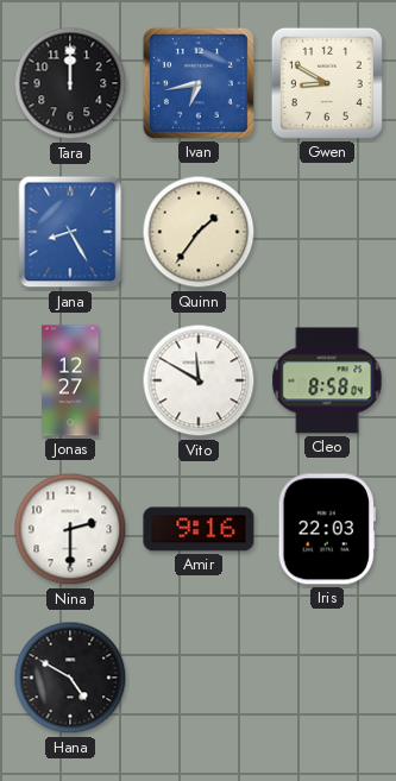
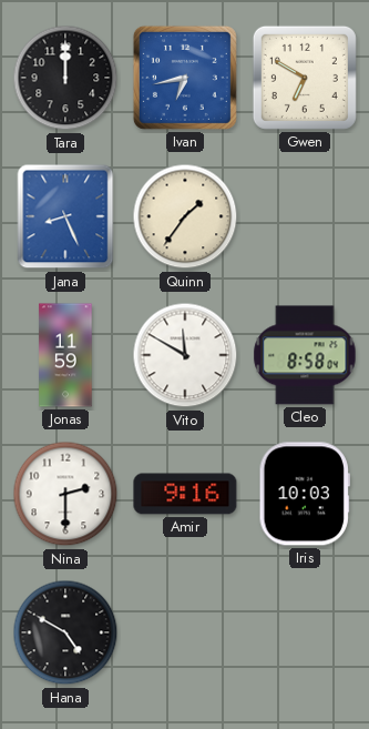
Gwen: 8:50 -> 6:50
Jana: 8:25 -> 8:26
Jonas: 12:27 -> 11:59
Iris: 22:03 -> 10:03
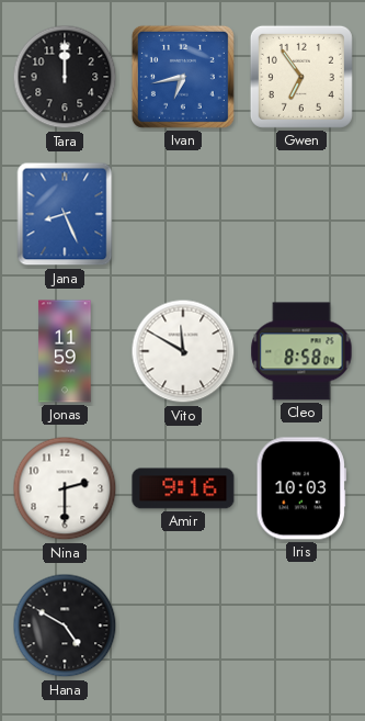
Gwen: 6:50 -> 6:54
Quinn: 1:36 -> none
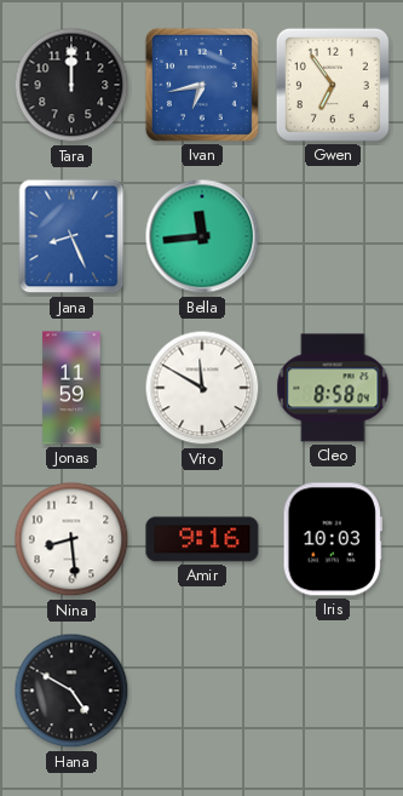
Bella: none -> 11:44
Nina: 2:30 -> 8:29
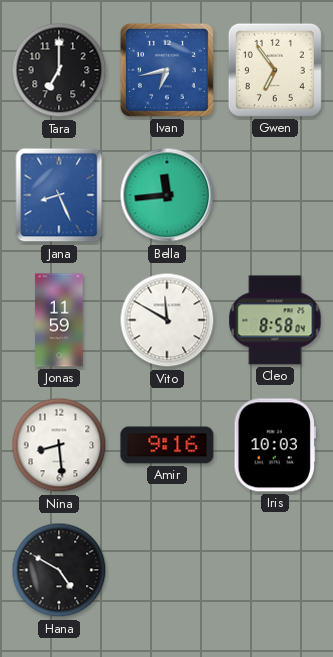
Tara: 12:00 -> 7:00
